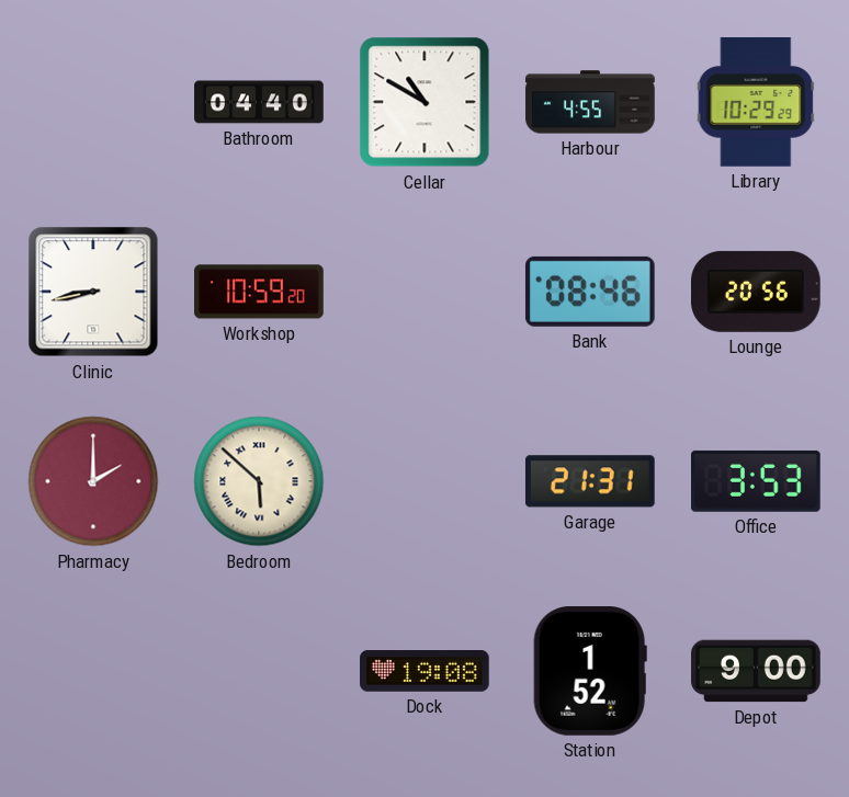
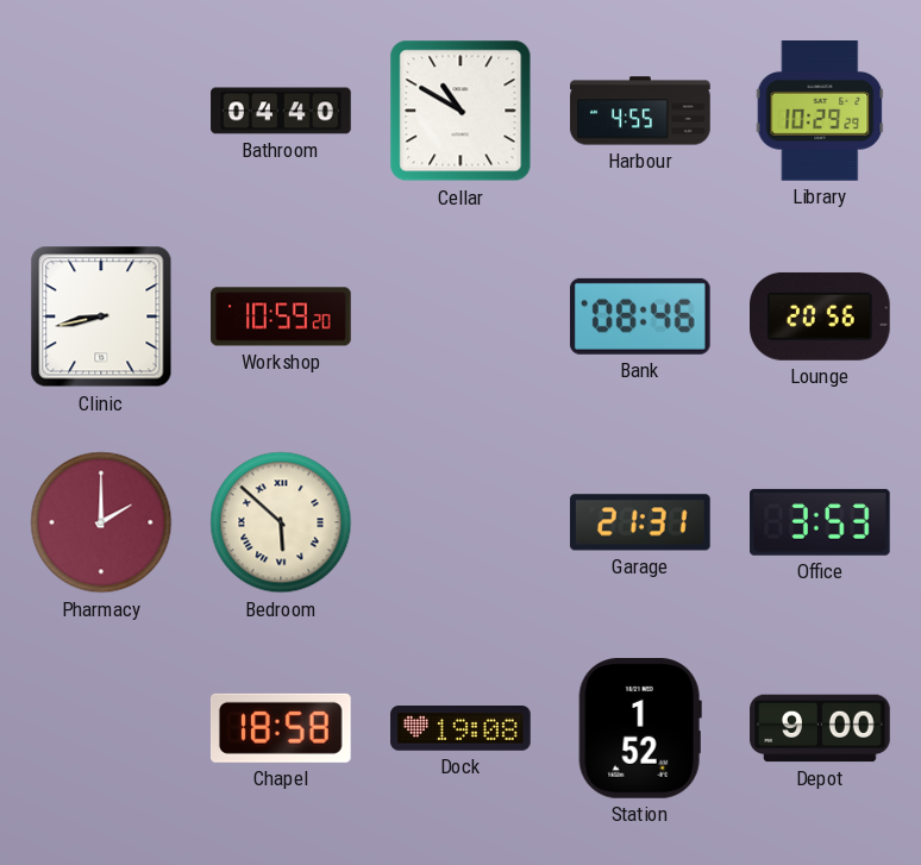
Chapel: none -> 18:58
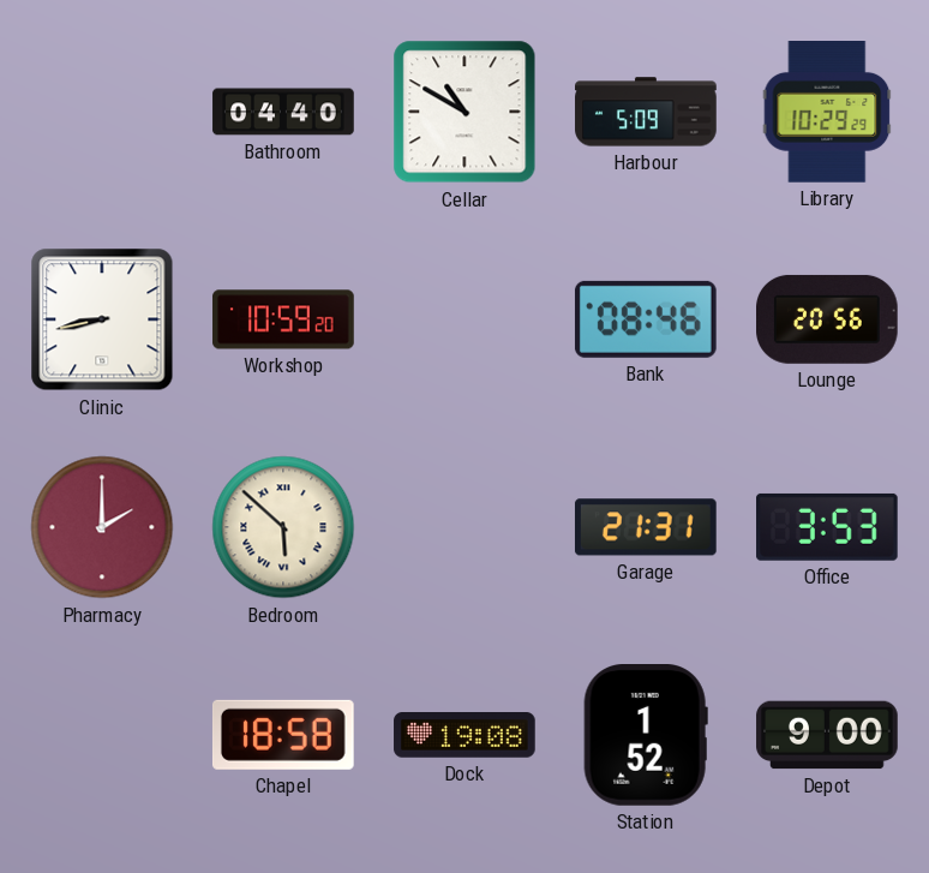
Harbour: 4:55 -> 5:09
